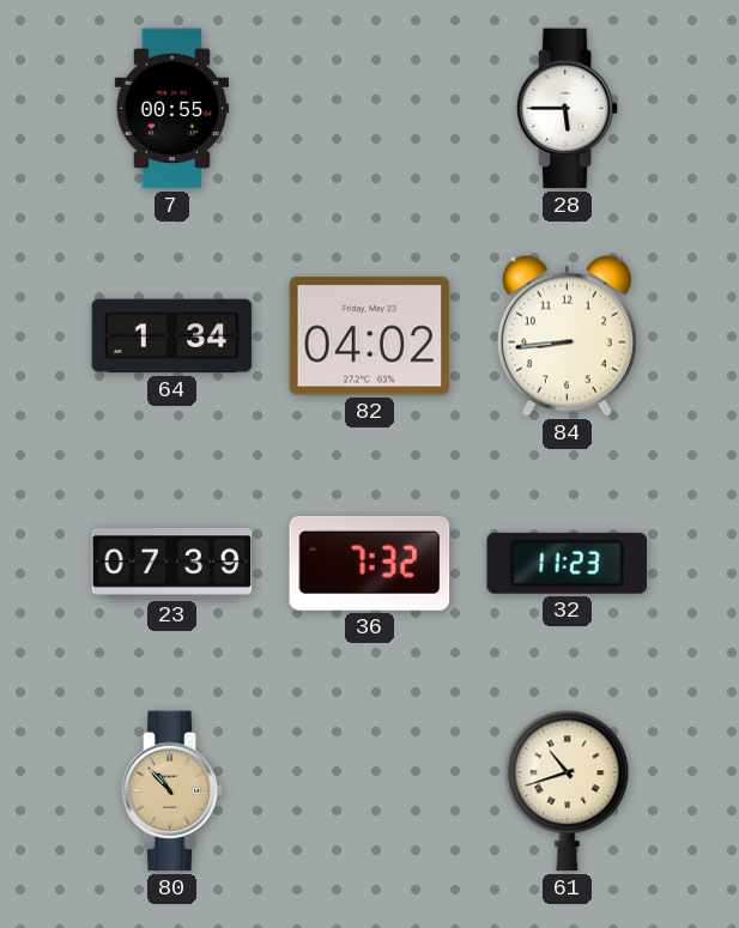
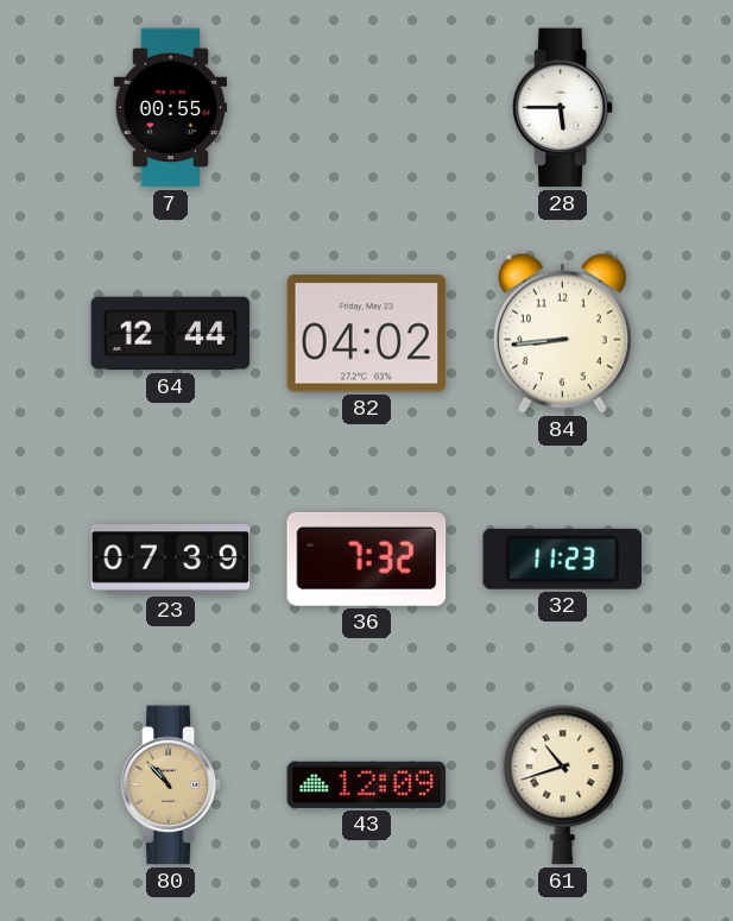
64: 1:34 -> 12:44
43: none -> 12:09
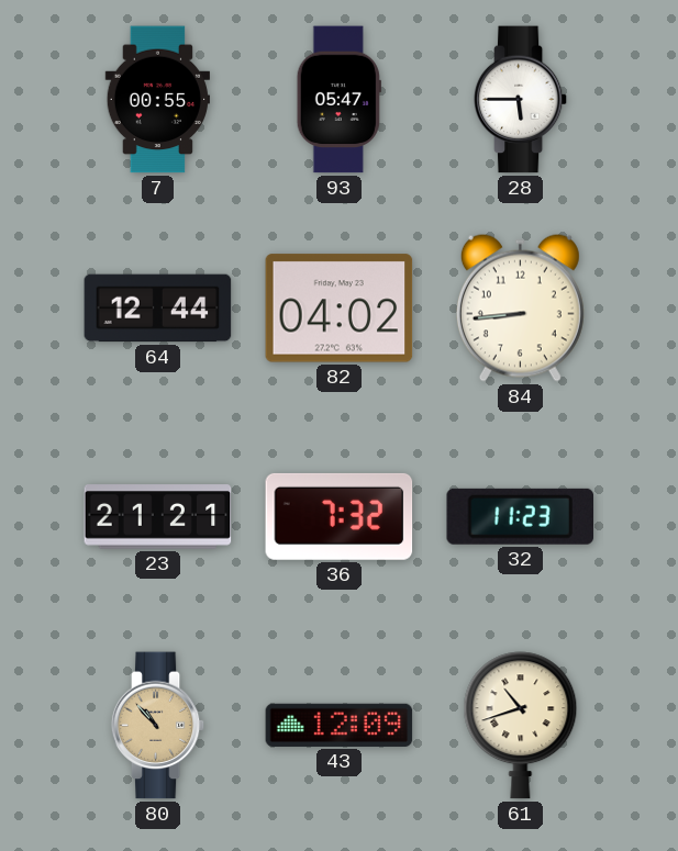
93: none -> 05:47
23: 07:39 -> 21:21
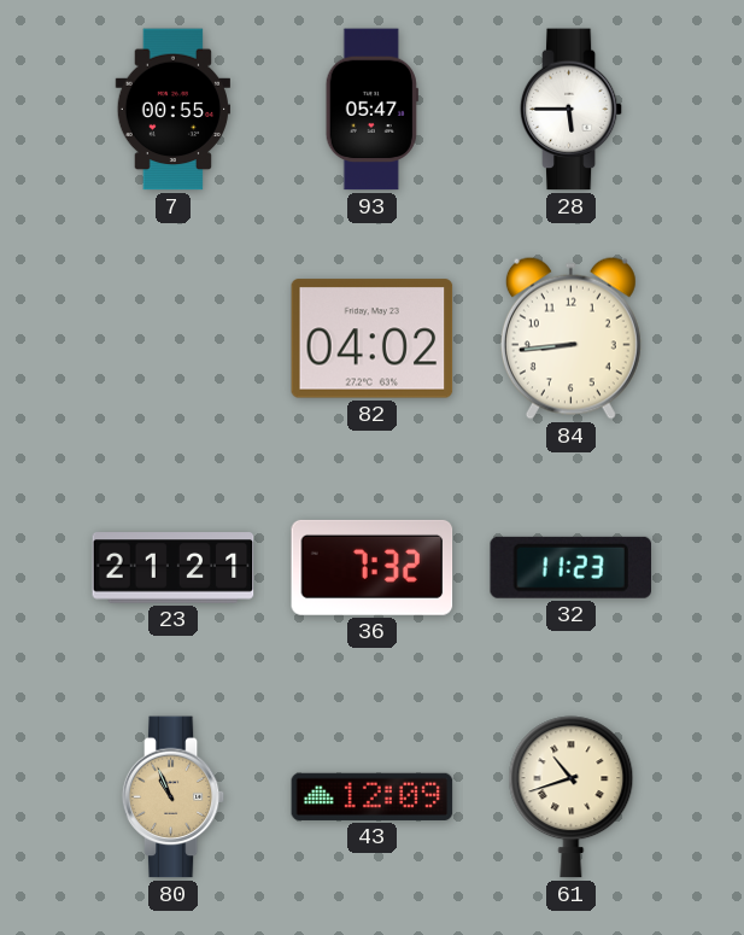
64: 12:44 -> none
80: 10:53 -> 10:56
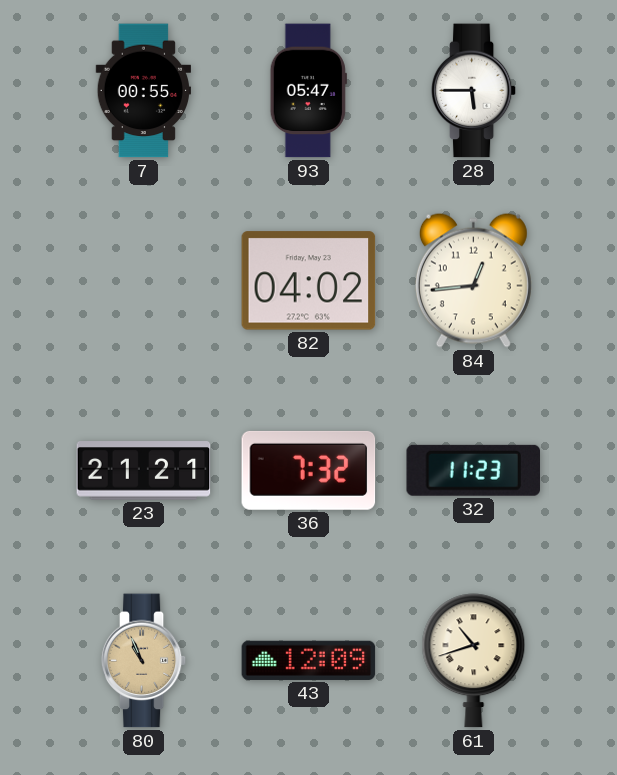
84: 8:44 -> 12:44
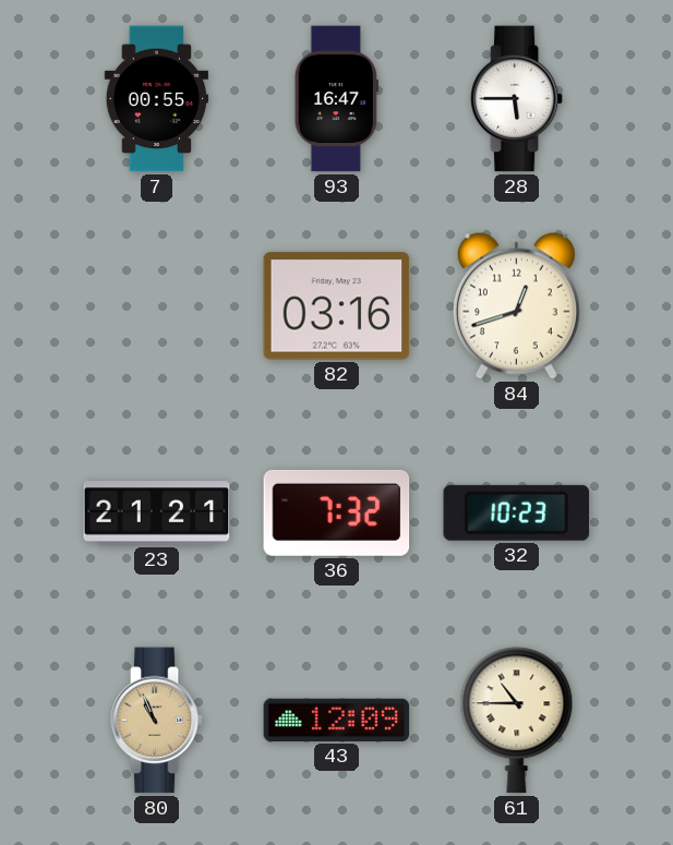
93: 05:47 -> 16:47
82: 04:02 -> 03:16
84: 12:44 -> 12:42
32: 11:23 -> 10:23
61: 10:42 -> 10:45
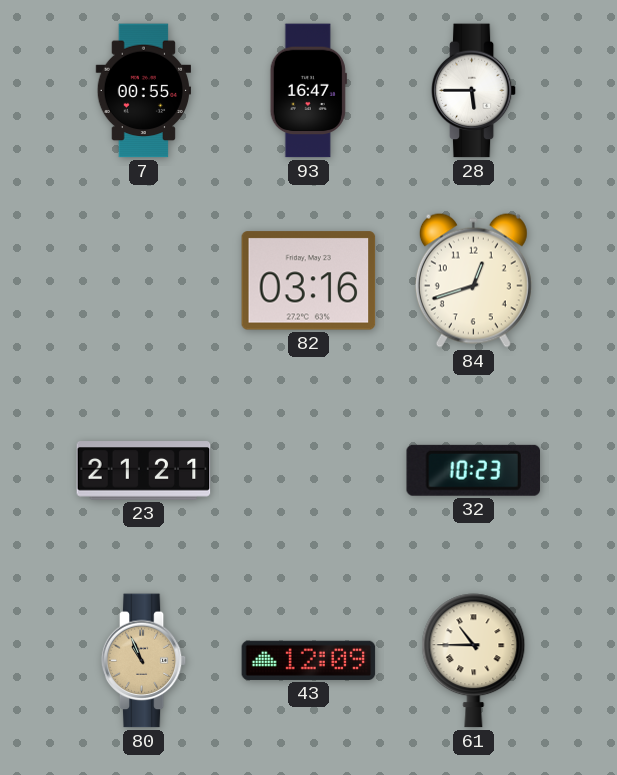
36: 7:32 -> none
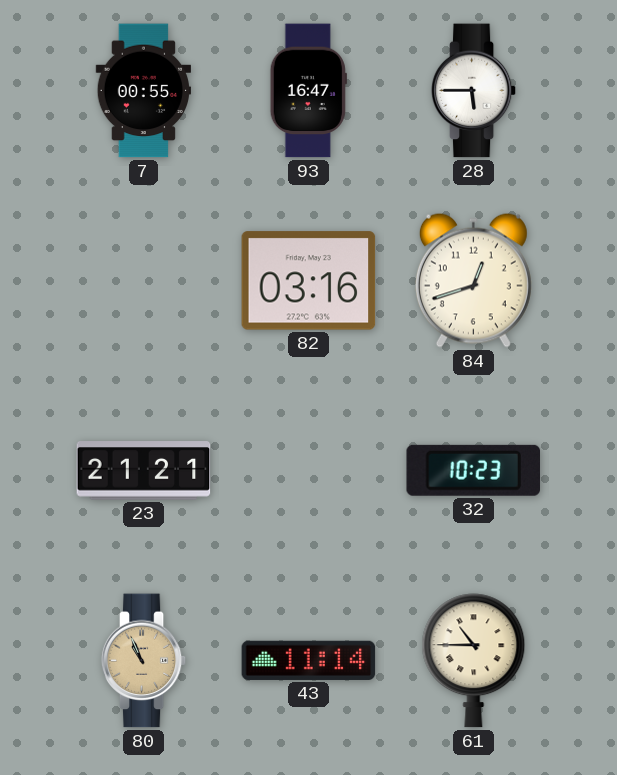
43: 12:09 -> 11:14
